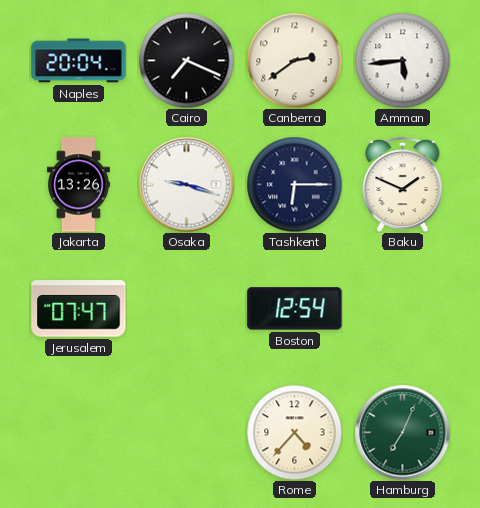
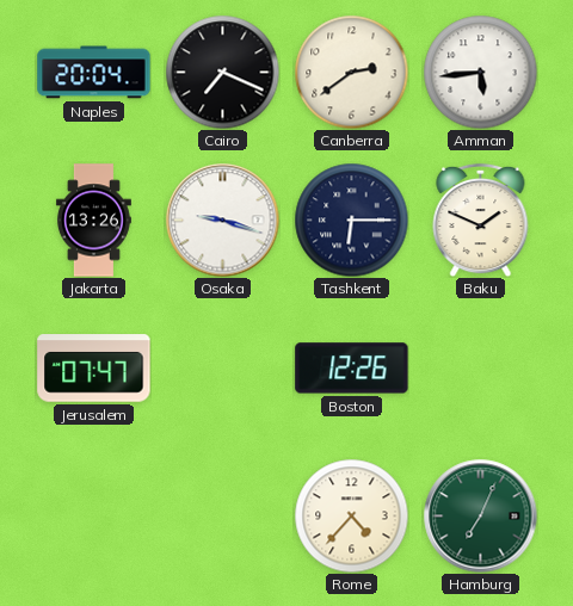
Boston: 12:54 -> 12:26
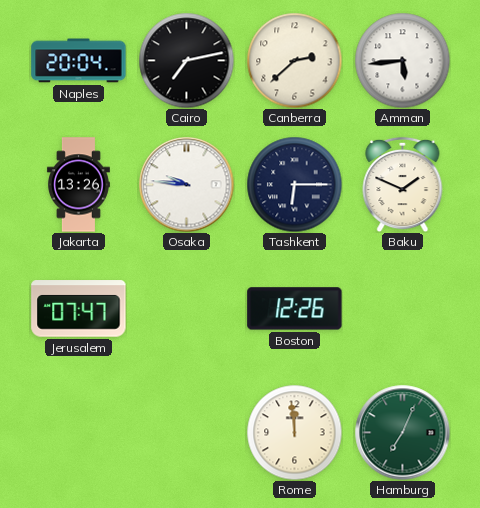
Cairo: 7:19 -> 7:13
Canberra: 2:39 -> 2:38
Osaka: 9:18 -> 9:46
Rome: 4:37 -> 11:59
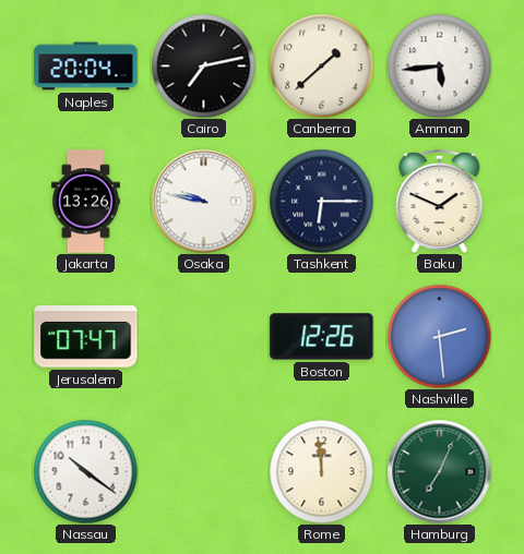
Canberra: 2:38 -> 1:38
Osaka: 9:46 -> 9:47
Nashville: none -> 2:29
Nassau: none -> 10:21
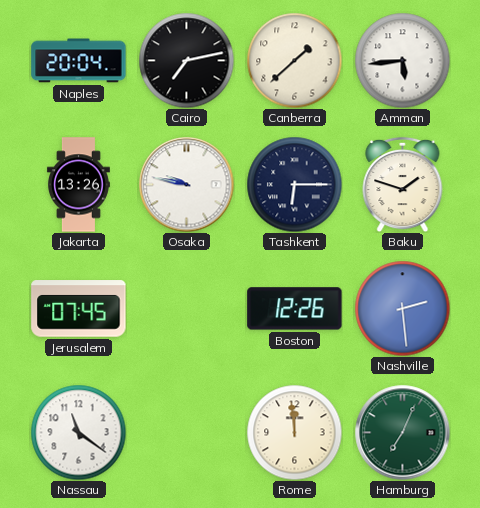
Baku: 1:49 -> 1:48
Jerusalem: 07:47 -> 07:45
Nassau: 10:21 -> 11:21
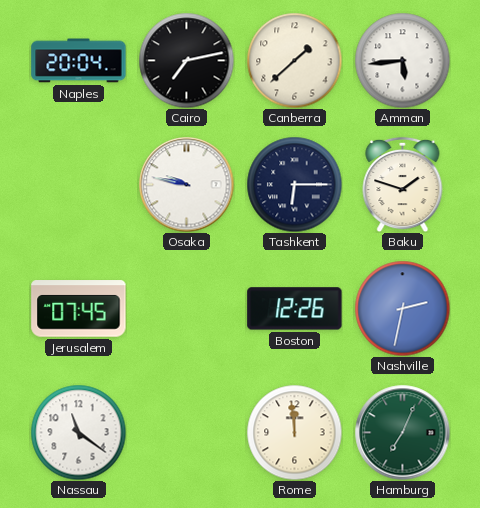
Jakarta: 13:26 -> none
Nashville: 2:29 -> 2:32
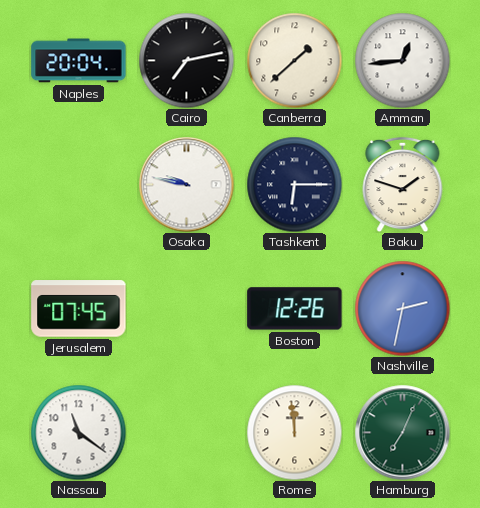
Amman: 5:44 -> 12:44
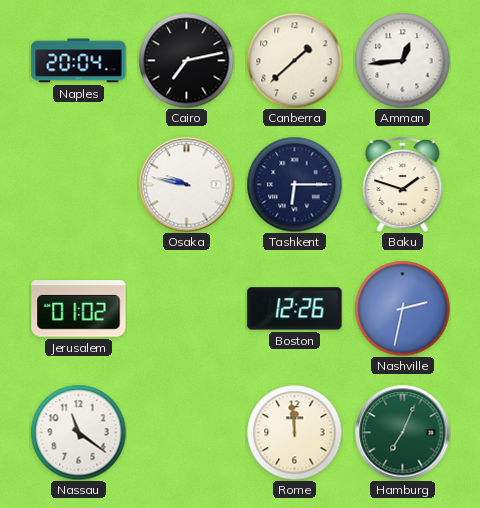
Jerusalem: 07:45 -> 01:02
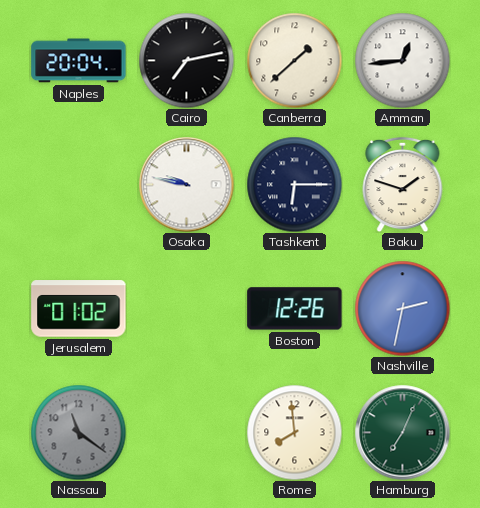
Nassau dial: white -> grey
Rome: 11:59 -> 7:59
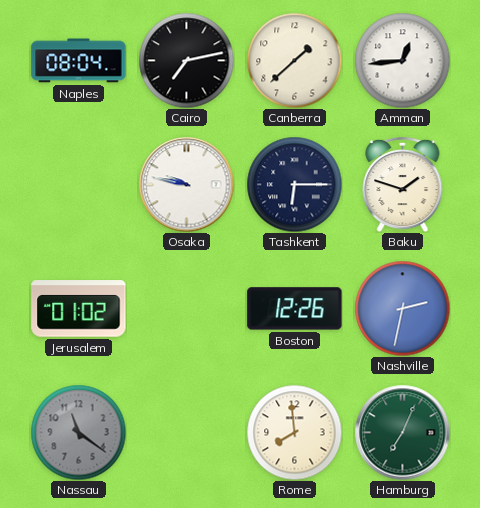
Naples: 20:04 -> 08:04
